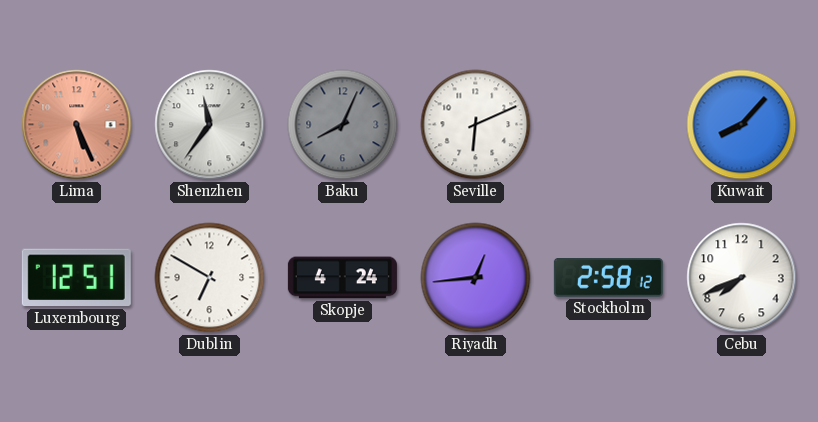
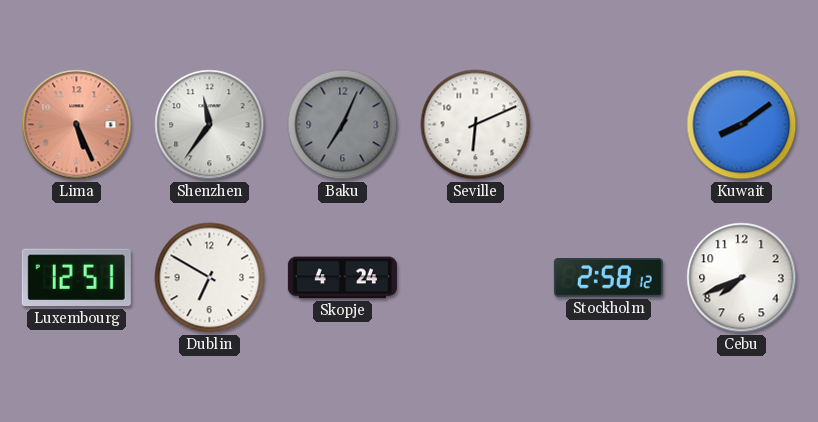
Baku: 8:04 -> 7:04
Kuwait: 8:07 -> 8:09
Riyadh: 12:44 -> none
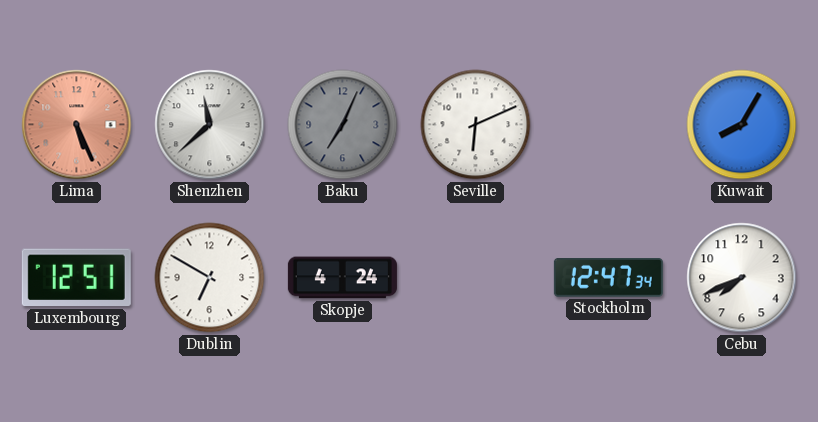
Shenzhen: 11:36 -> 11:38
Kuwait: 8:09 -> 8:05
Stockholm: 2:58 -> 12:47
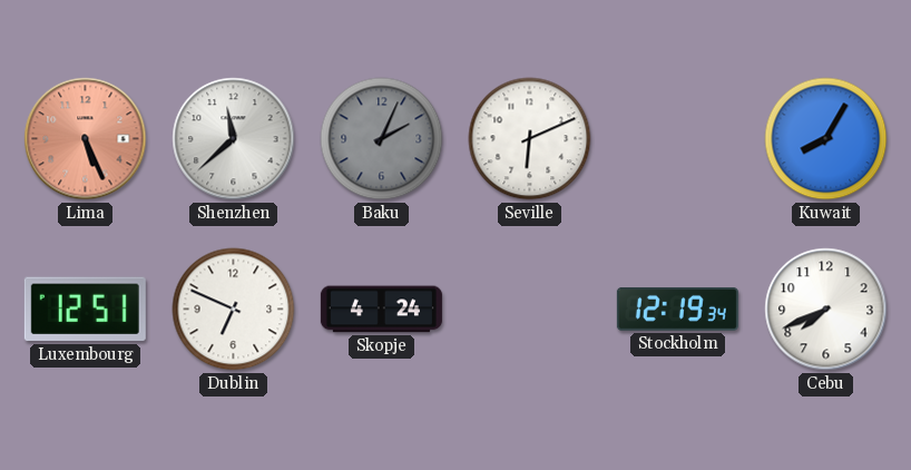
Baku: 7:04 -> 2:04
Dublin: 6:50 -> 6:49
Stockholm: 12:47 -> 12:19
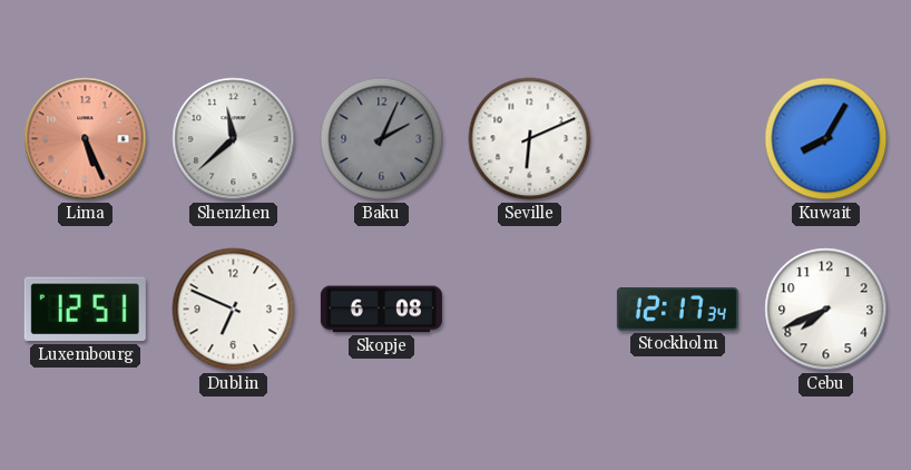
Skopje: 4:24 -> 6:08
Stockholm: 12:19 -> 12:17
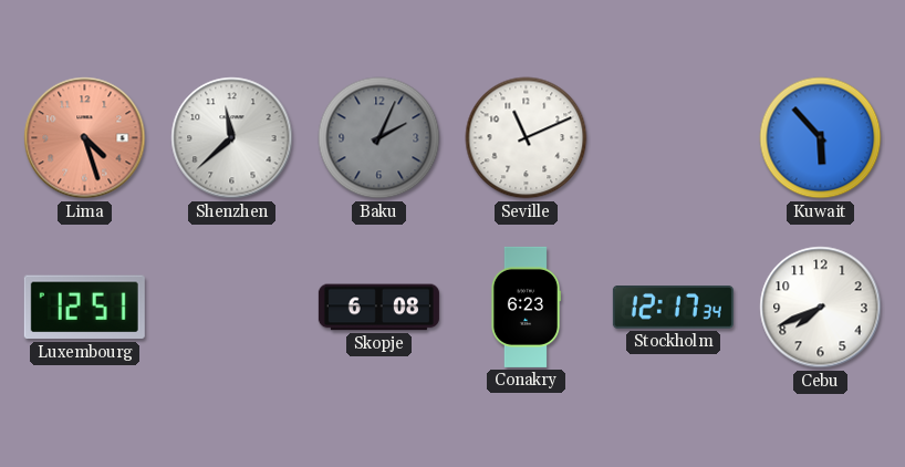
Lima: 5:26 -> 4:27
Seville: 6:11 -> 11:11
Kuwait: 8:05 -> 5:53
Dublin: 6:49 -> none
Conakry: none -> 6:23
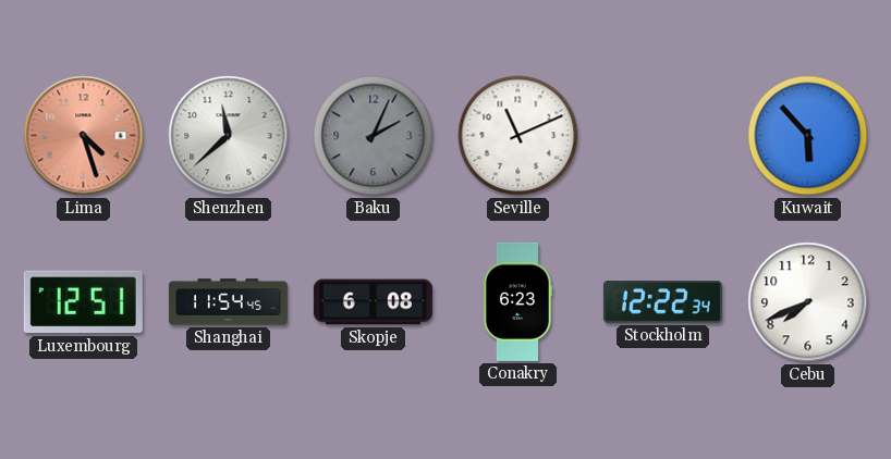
Shanghai: none -> 11:54
Stockholm: 12:17 -> 12:22
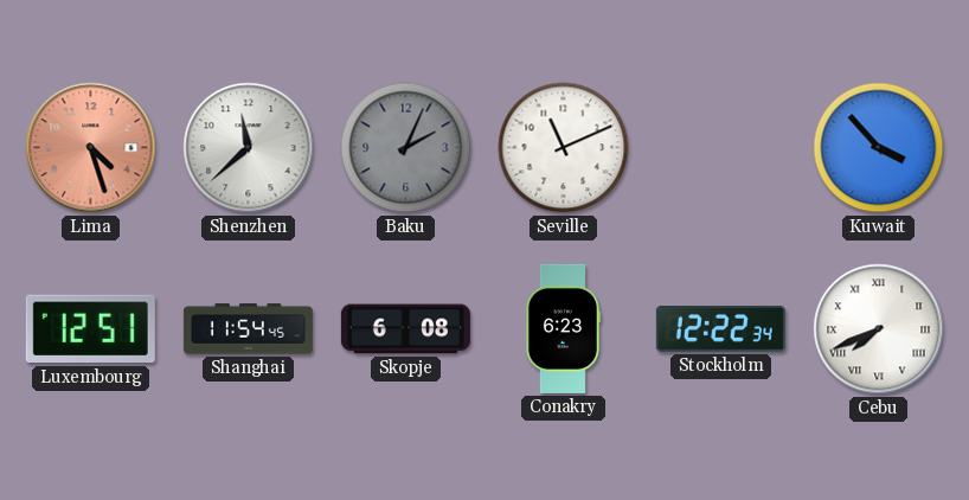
Kuwait: 5:53 -> 3:53
Cebu numerals: Arabic -> Roman
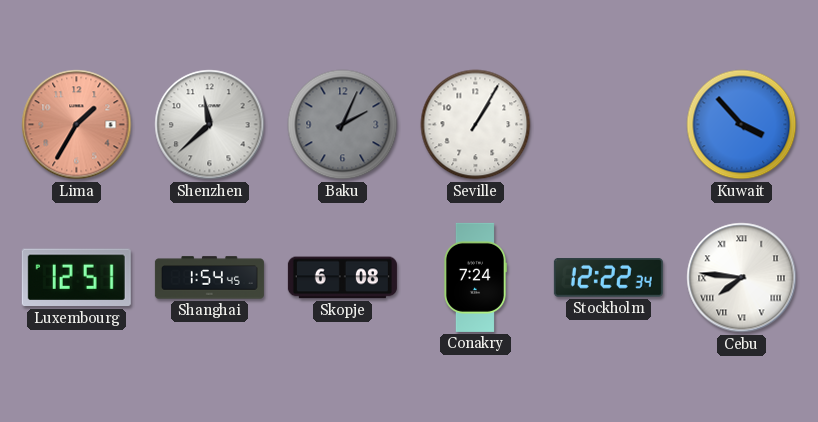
Lima: 4:27 -> 1:35
Seville: 11:11 -> 1:05
Shanghai: 11:54 -> 1:54
Conakry: 6:23 -> 7:24
Cebu: 7:41 -> 7:46
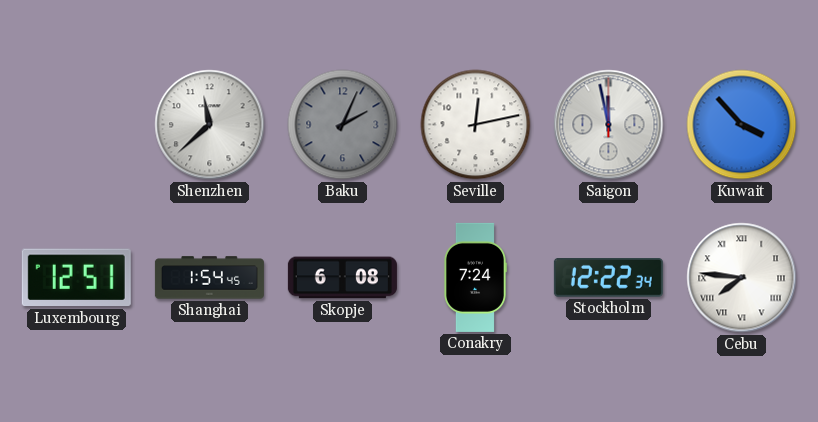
Lima: 1:35 -> none
Seville: 1:05 -> 12:13
Saigon: none -> 11:58
